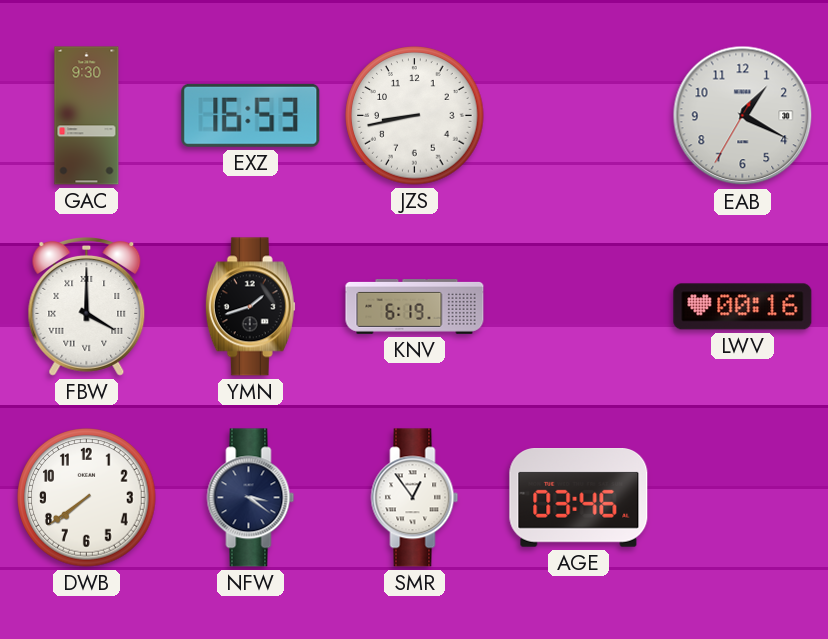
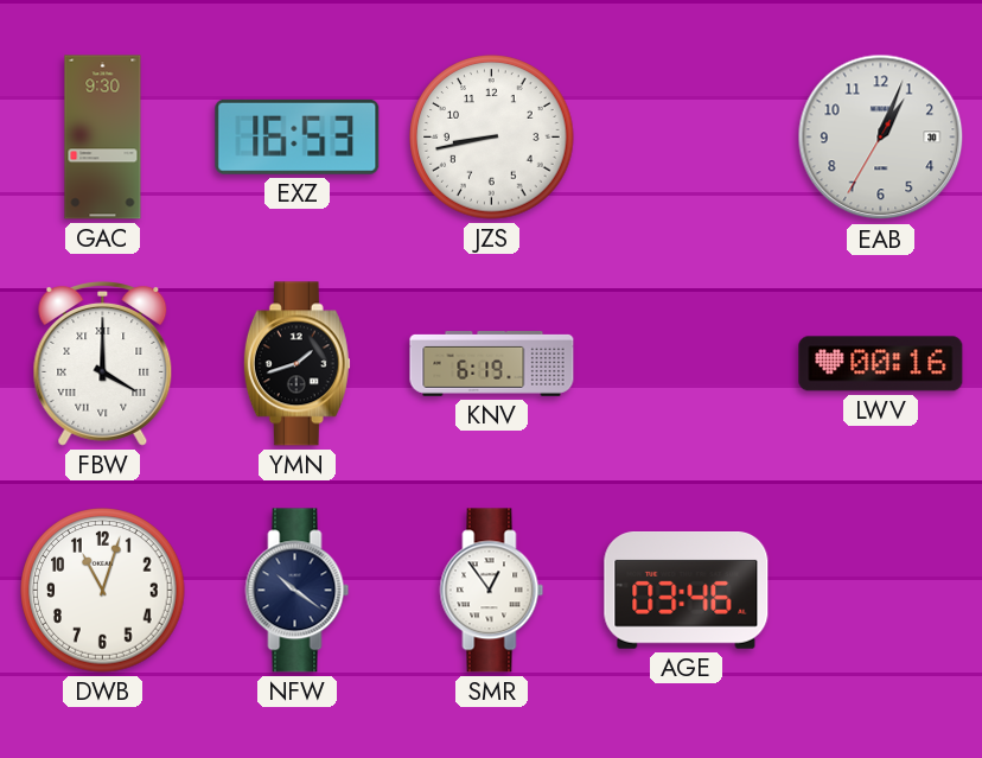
EAB: 1:19 -> 1:03
DWB: 7:39 -> 11:03
NFW: 3:21 -> 10:21
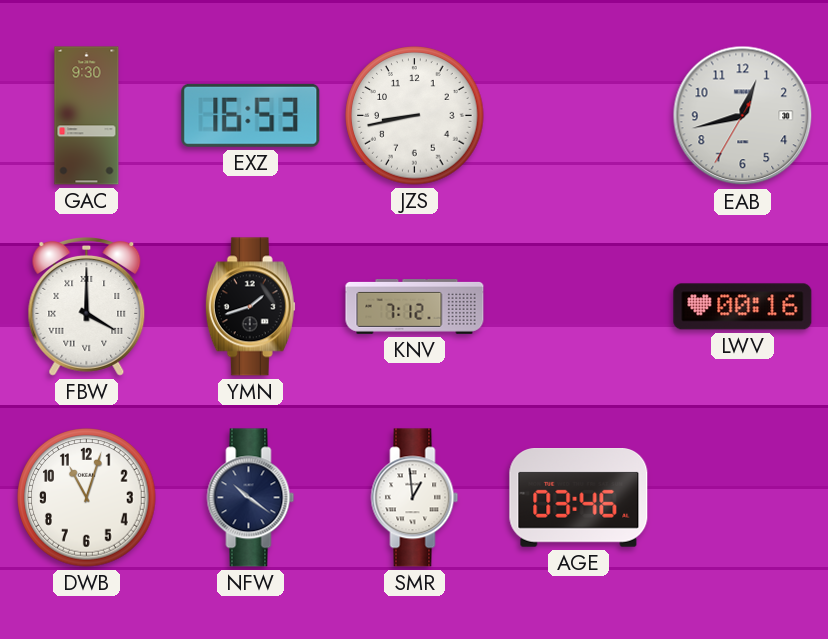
EAB: 1:03 -> 12:42
KNV: 6:19 -> 7:12
SMR: 12:54 -> 12:59
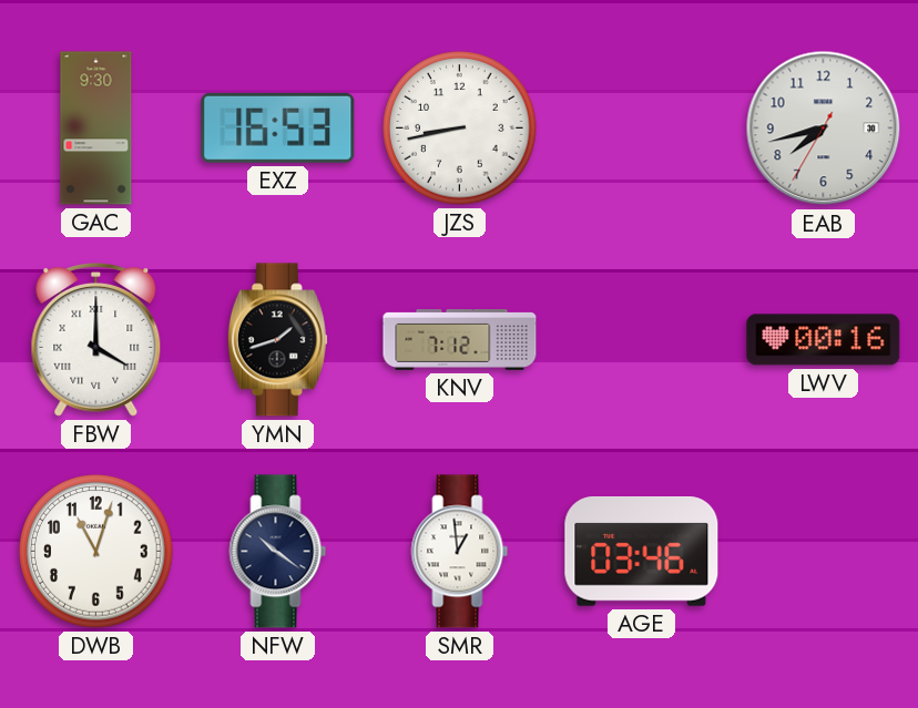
EAB: 12:42 -> 7:42
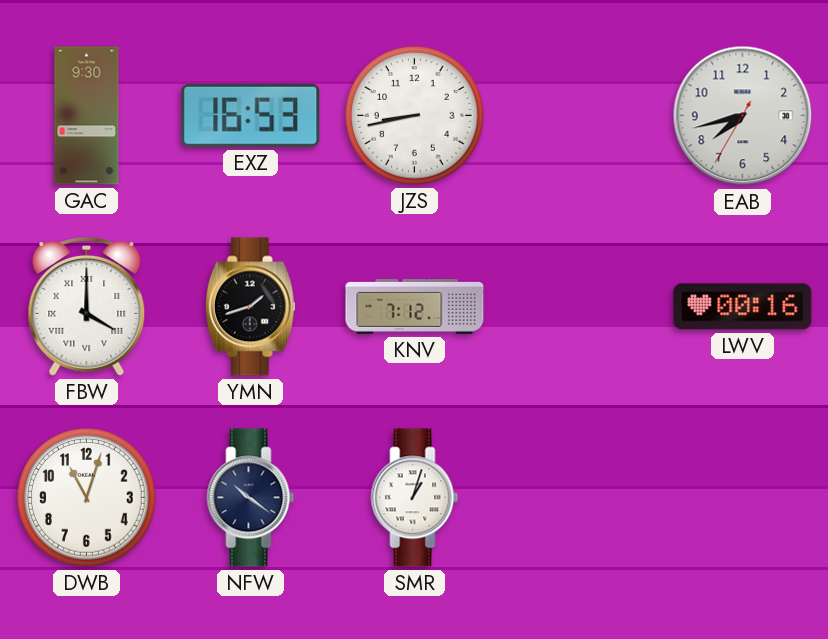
SMR: 12:59 -> 1:03
AGE: 03:46 -> none
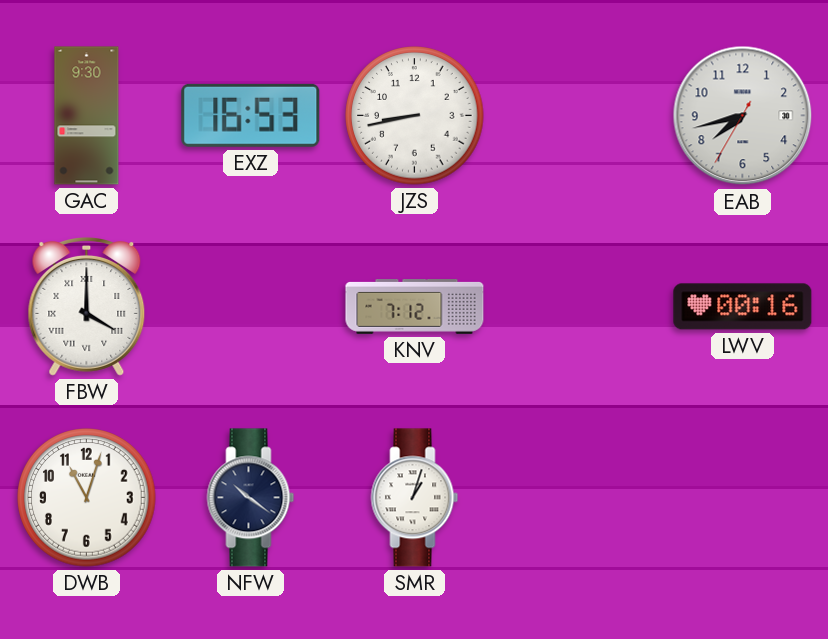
YMN: 1:42 -> none
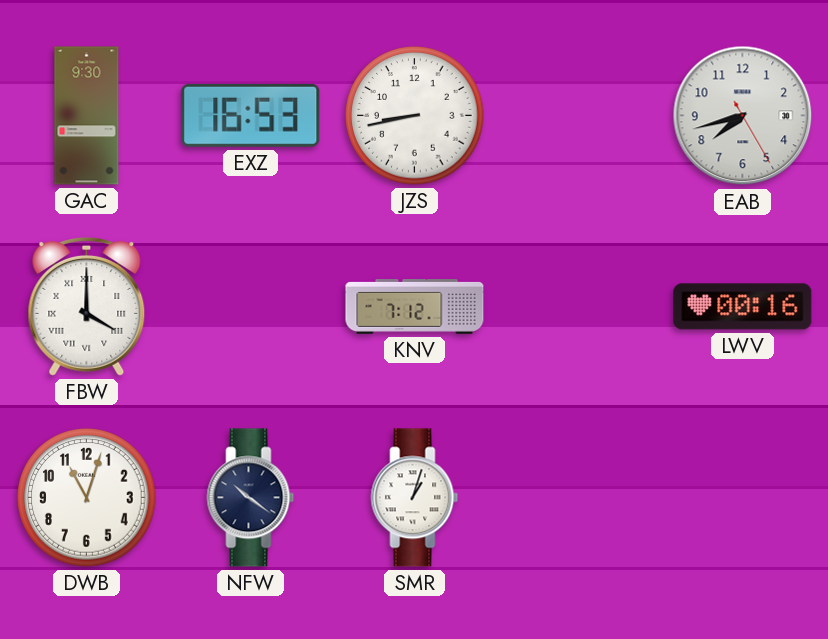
EAB: 7:42:35 -> 7:42:25
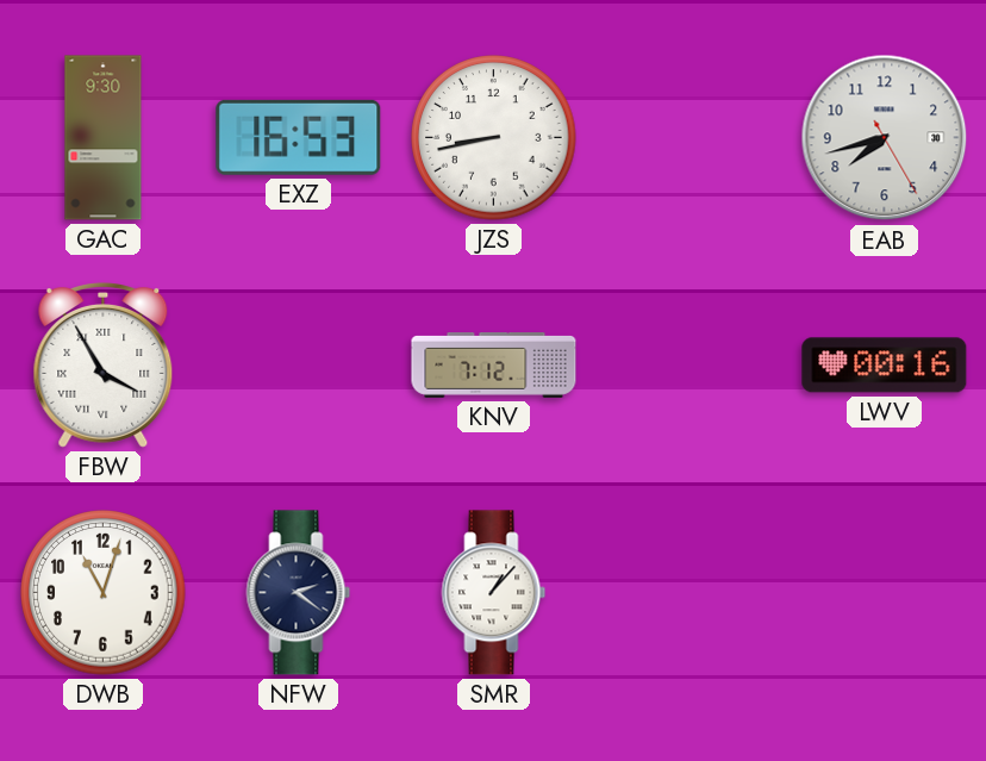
FBW: 4:00 -> 3:55
NFW: 10:21 -> 2:21
SMR: 1:03 -> 1:07
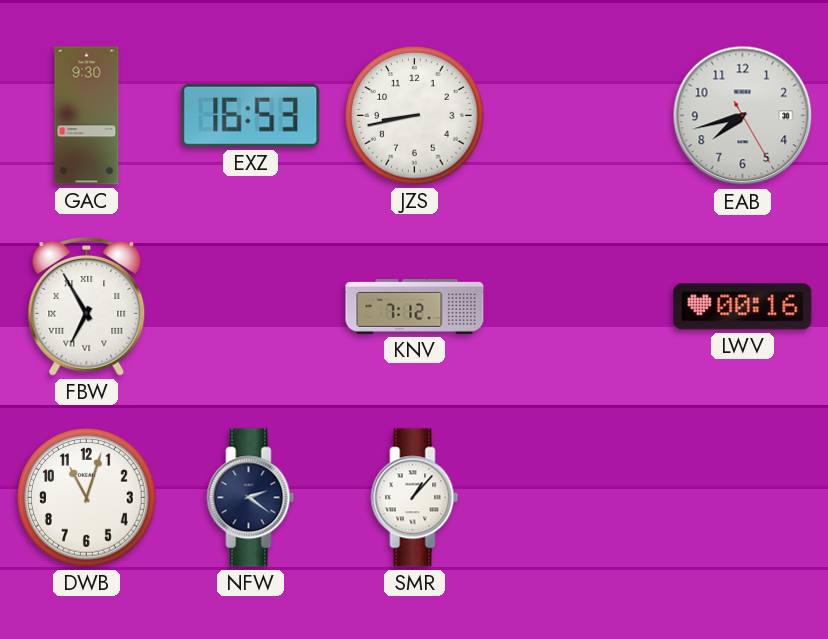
FBW: 3:55 -> 6:55
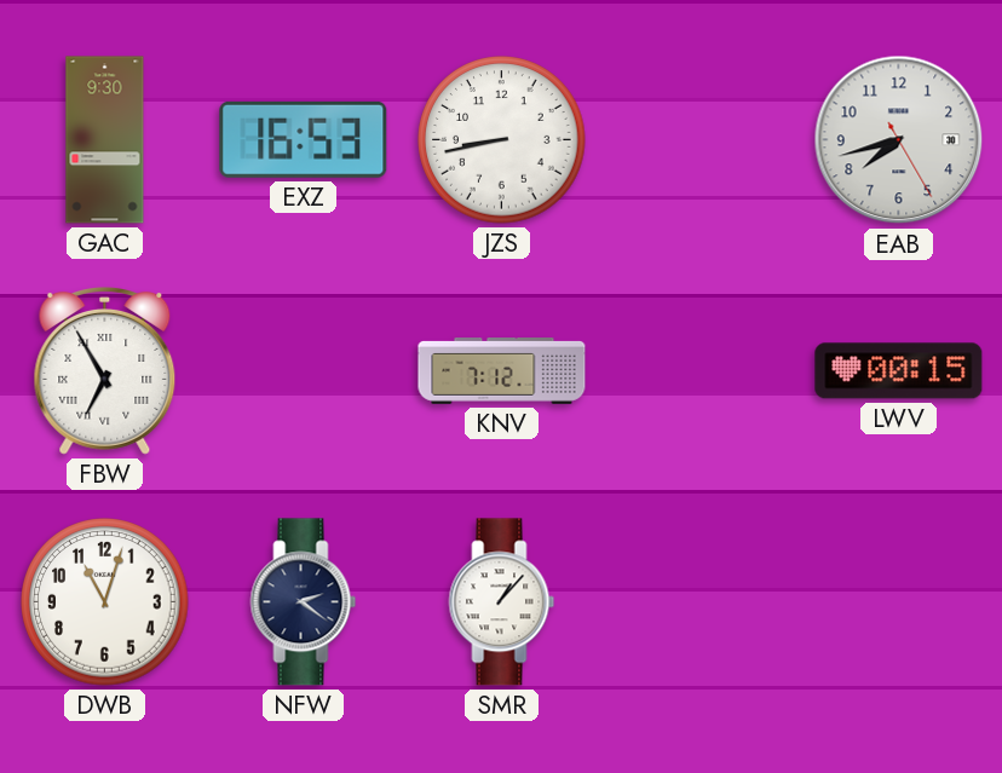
LWV: 00:16 -> 00:15
